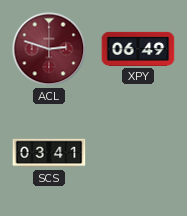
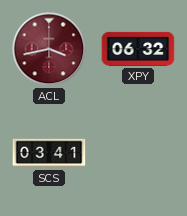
ACL: 2:48 -> 3:43
XPY: 06:49 -> 06:32
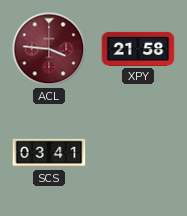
ACL: 3:43 -> 3:46
XPY: 06:32 -> 21:58
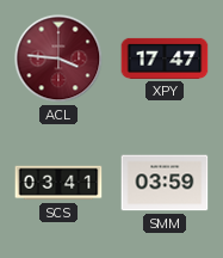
XPY: 21:58 -> 17:47
SMM: none -> 03:59
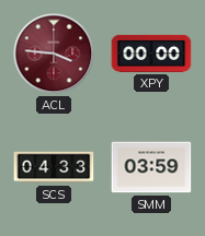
XPY: 17:47 -> 00:00
SCS: 03:41 -> 04:33
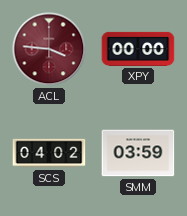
SCS: 04:33 -> 04:02
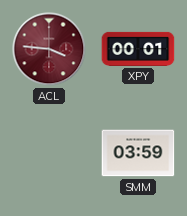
XPY: 00:00 -> 00:01
SCS: 04:02 -> none
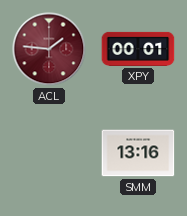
ACL: 3:46 -> 1:46
SMM: 03:59 -> 13:16
